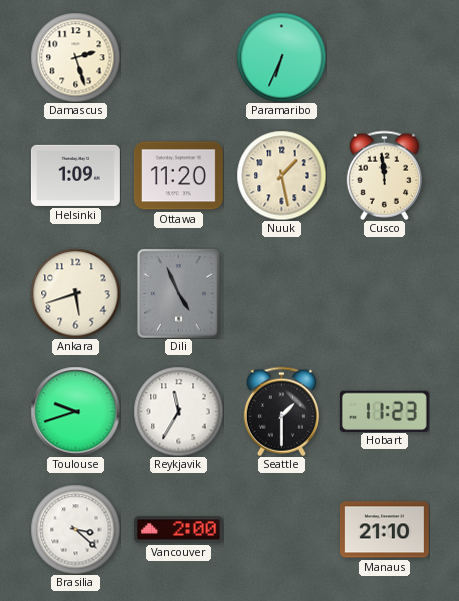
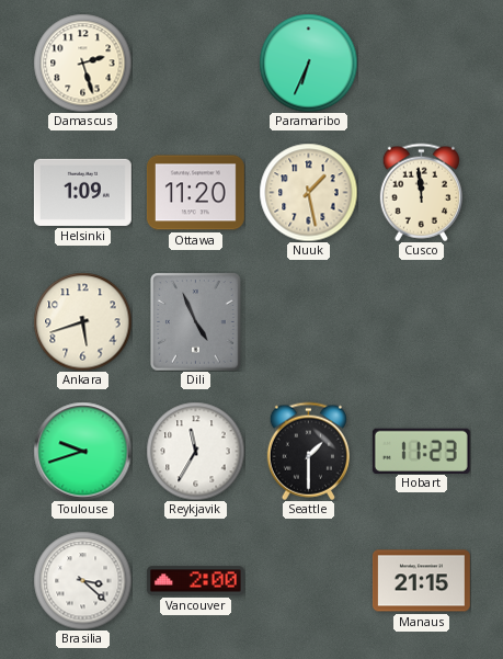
Manaus: 21:10 -> 21:15
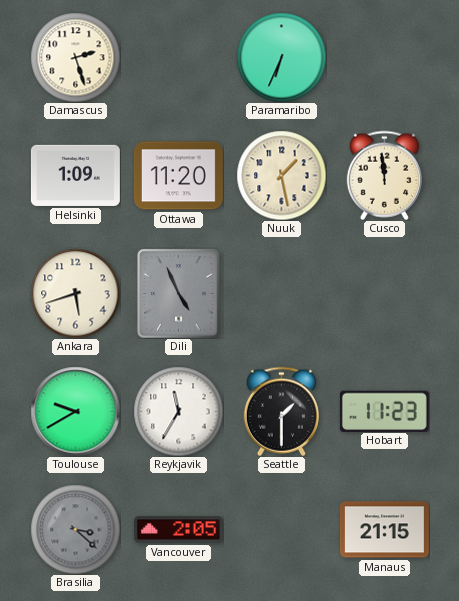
Toulouse: 9:42 -> 9:40
Brasilia dial: white -> grey
Vancouver: 2:00 -> 2:05
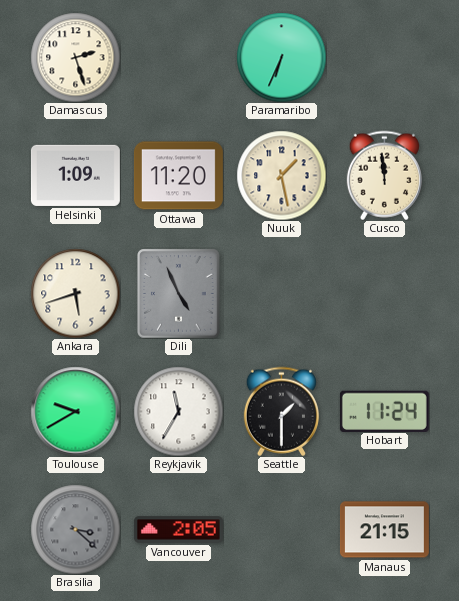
Hobart: 11:23 -> 11:24
